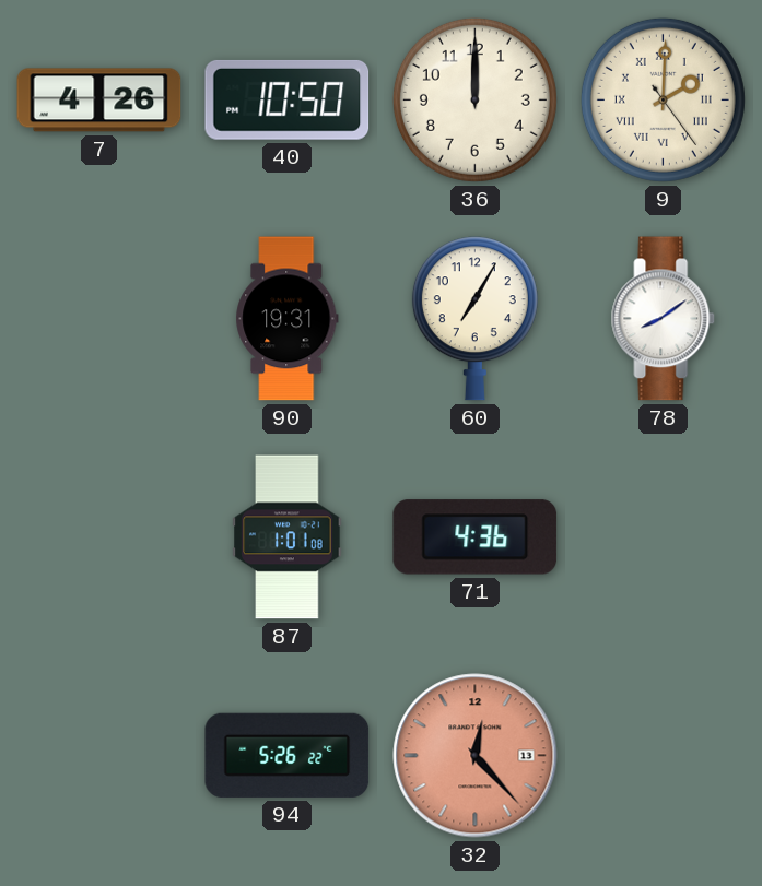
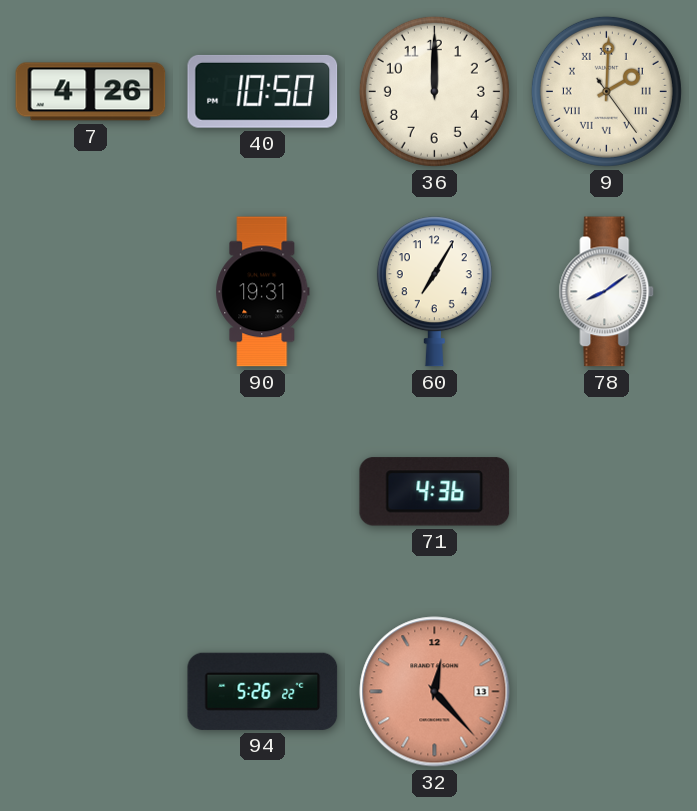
87: 1:01 -> none
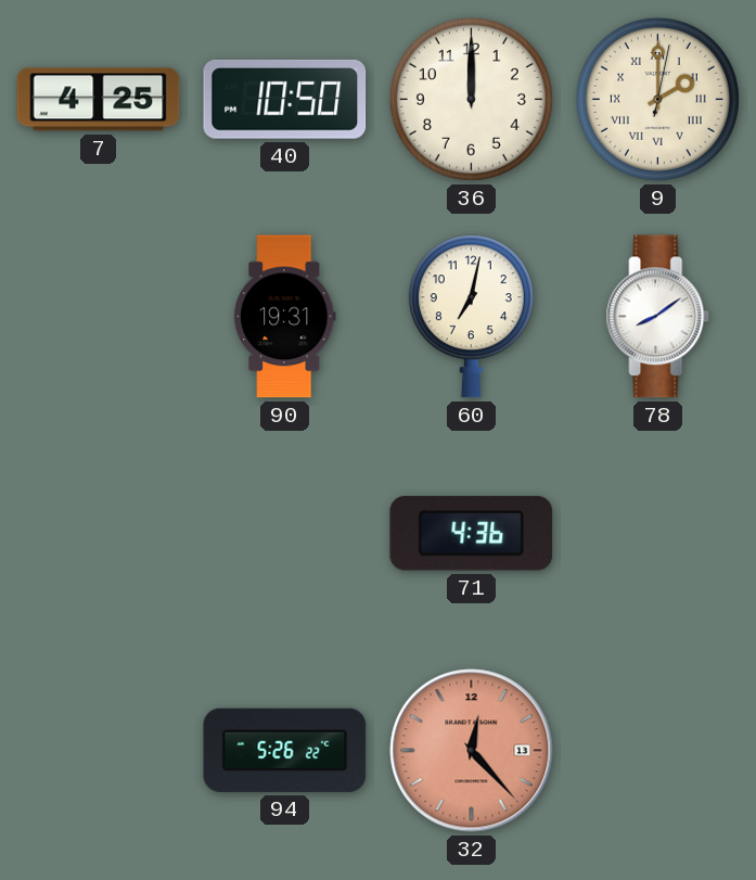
7: 4:26 -> 4:25
9: 2:00:24 -> 2:00:02
60: 7:05 -> 7:02
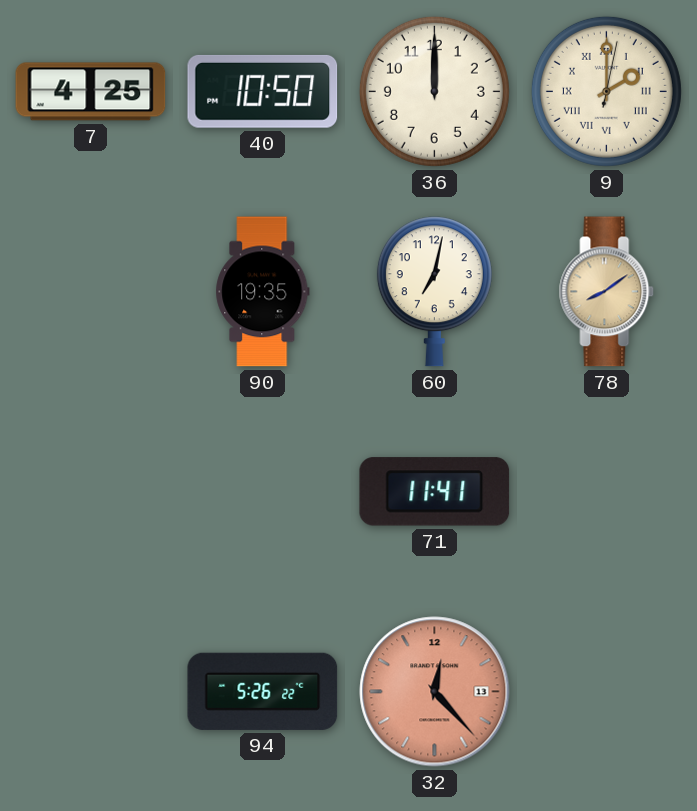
90: 19:31 -> 19:35
78 dial: white -> champagne
71: 4:36 -> 11:41
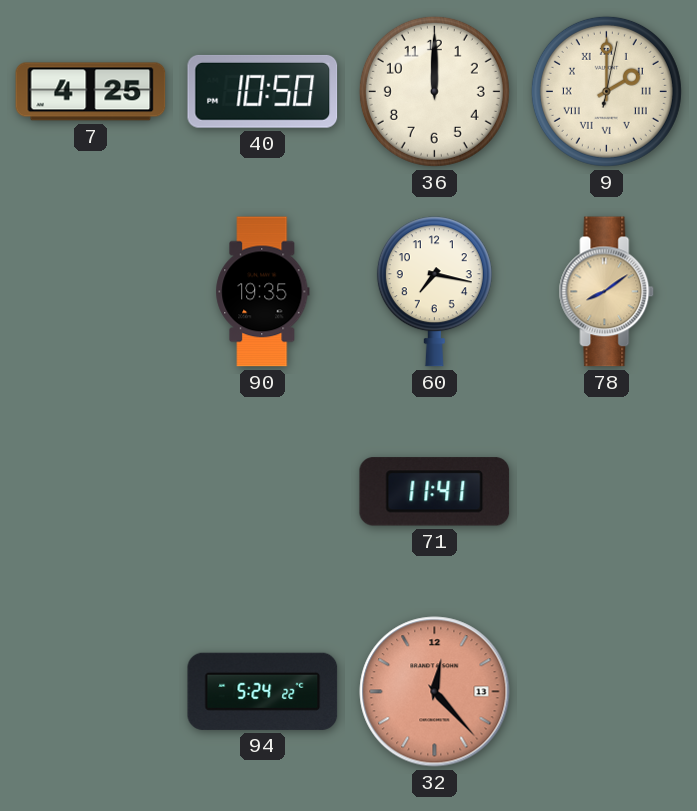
60: 7:02 -> 7:17
94: 5:26 -> 5:24
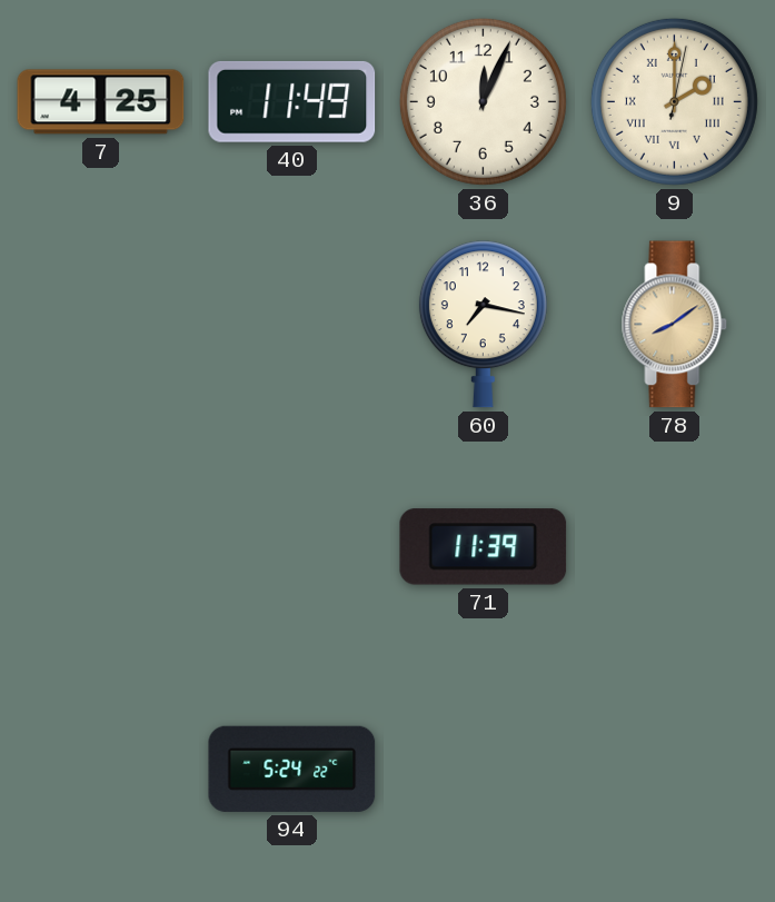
40: 10:50 -> 11:49
36: 12:00 -> 12:04
90: 19:35 -> none
71: 11:41 -> 11:39
32: 12:23 -> none
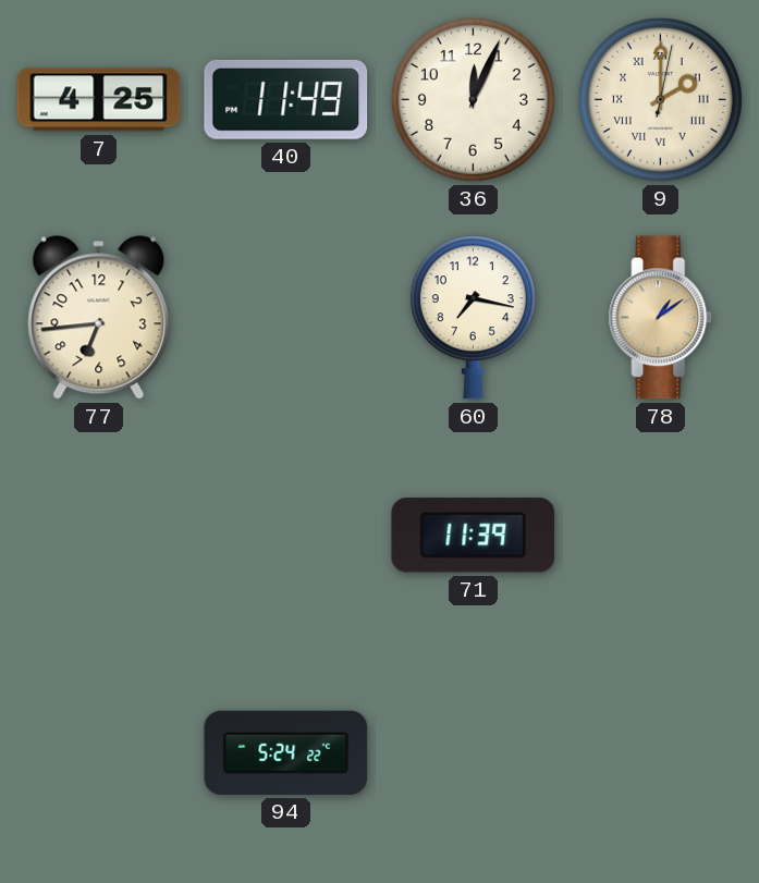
77: none -> 6:44
78: 8:09 -> 1:09
